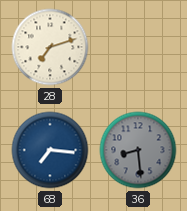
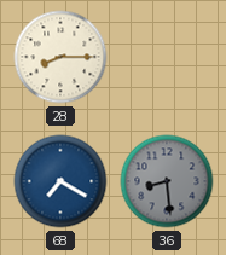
28: 7:12 -> 8:15
68: 7:16 -> 7:20
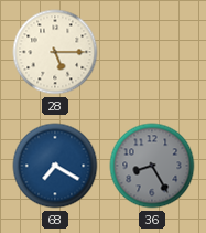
28: 8:15 -> 5:15
36: 8:29 -> 8:25
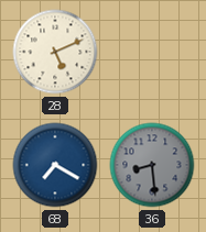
28: 5:15 -> 5:11
36: 8:25 -> 8:29
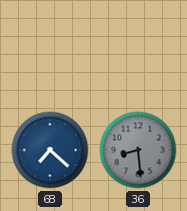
28: 5:11 -> none
68: 7:20 -> 7:22
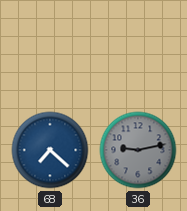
36: 8:29 -> 9:13
